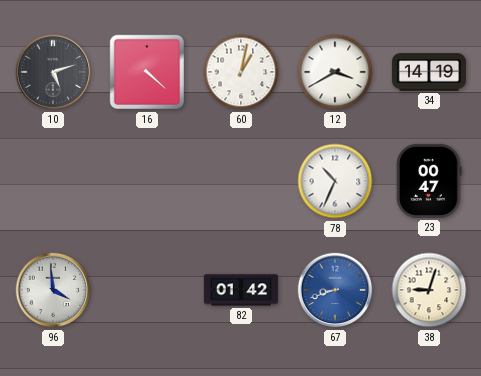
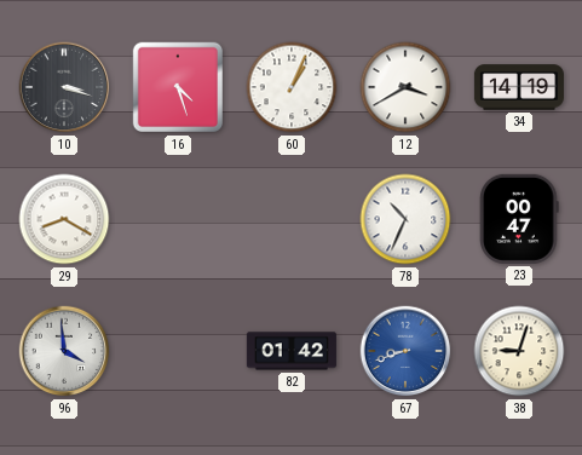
10: 5:12 -> 3:18
16: 4:22 -> 4:27
60: 1:02 -> 1:04
29: none -> 8:20
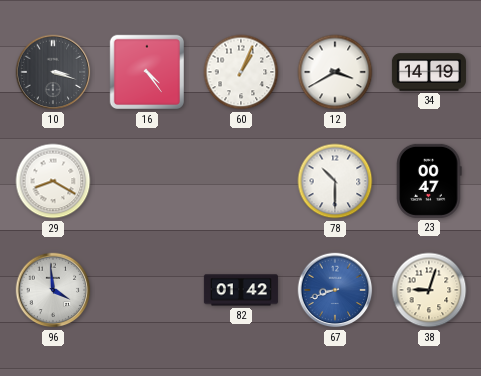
16: 4:27 -> 4:24
78: 10:34 -> 10:30
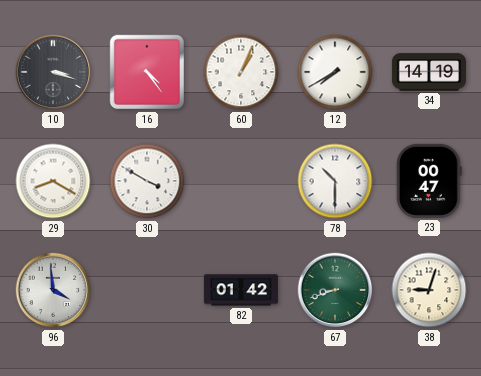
12: 3:40 -> 7:40
30: none -> 3:50
67 dial: blue -> green
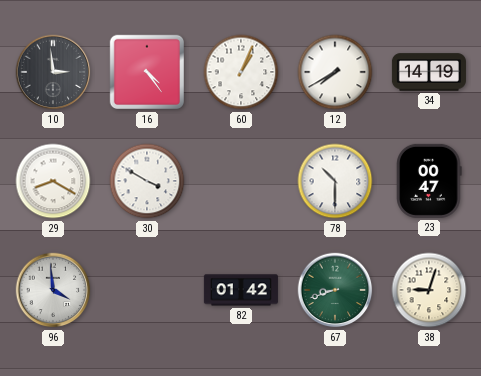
10: 3:18 -> 2:59
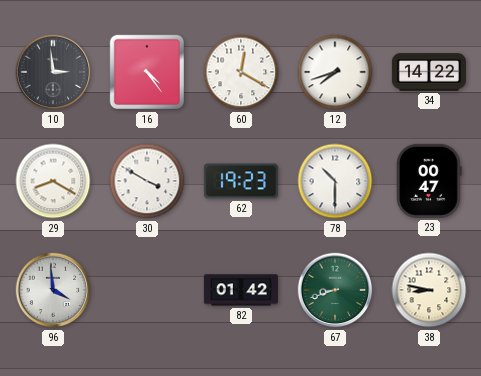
60: 1:04 -> 12:20
12: 7:40 -> 7:42
34: 14:19 -> 14:22
62: none -> 19:23
38: 9:03 -> 8:47
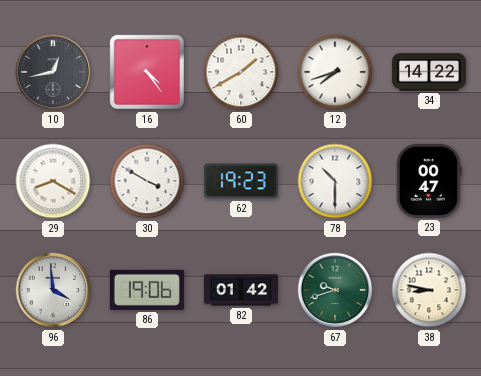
10: 2:59 -> 12:43
60: 12:20 -> 1:40
86: none -> 19:06
67: 8:42 -> 9:42
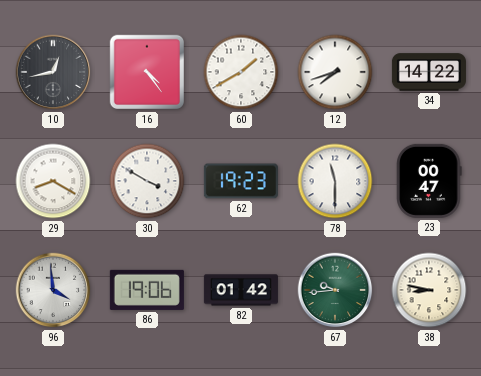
78: 10:30 -> 11:30
67: 9:42 -> 9:44
